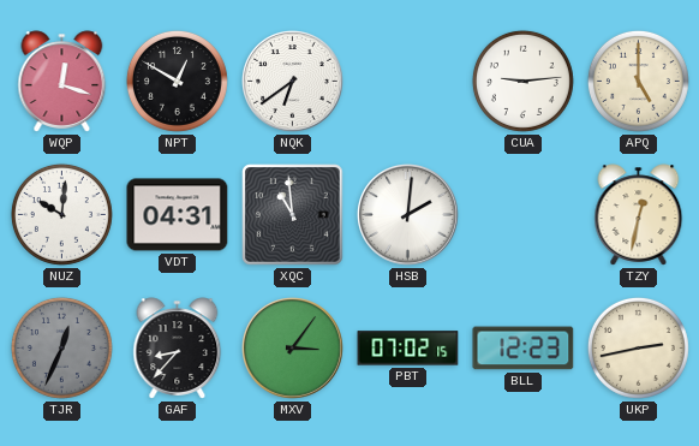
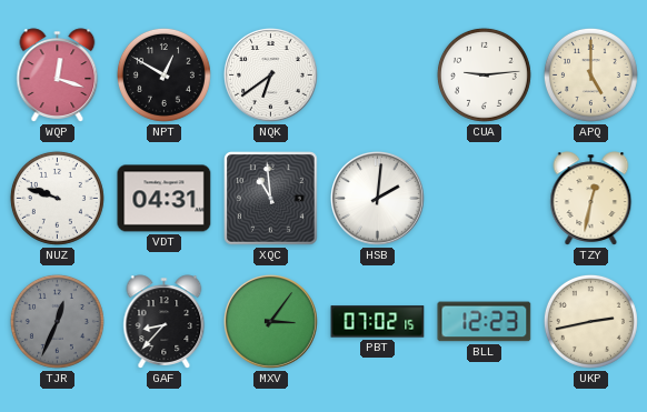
NUZ: 10:01 -> 9:48
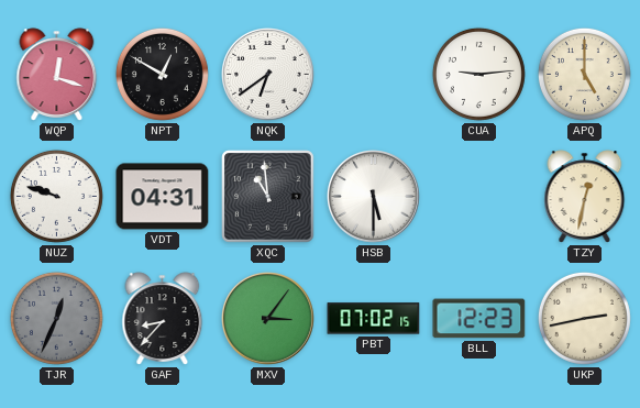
HSB: 2:01 -> 5:30
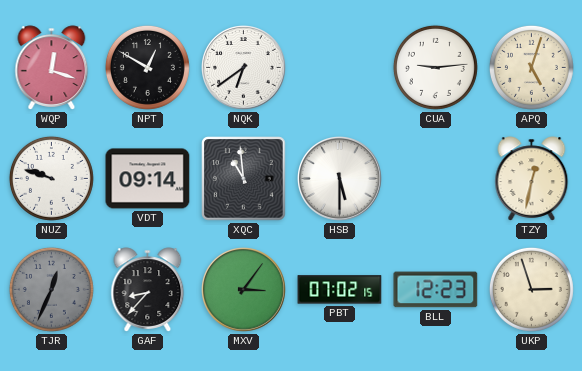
APQ: 5:00 -> 5:03
VDT: 04:31 -> 09:14
UKP: 2:43 -> 2:57
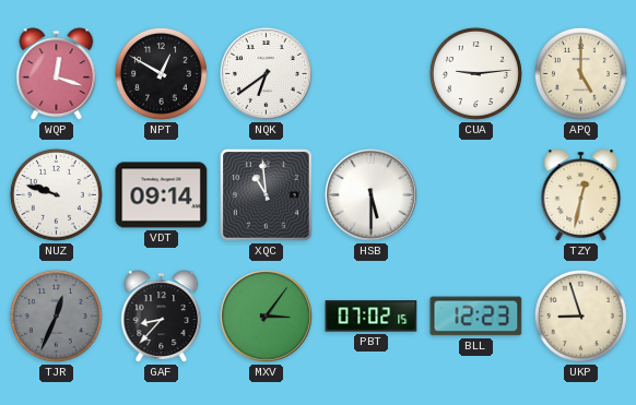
APQ: 5:03 -> 5:00
UKP: 2:57 -> 8:57
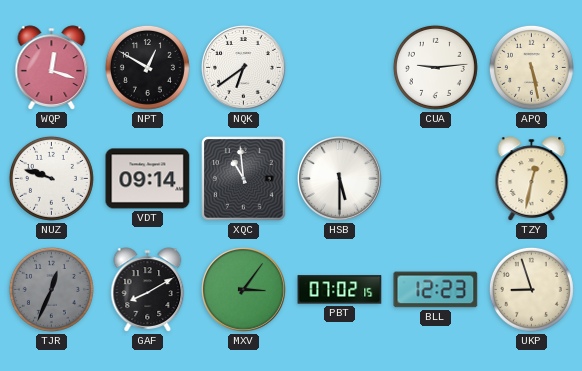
APQ: 5:00 -> 5:28
GAF: 8:37 -> 8:10
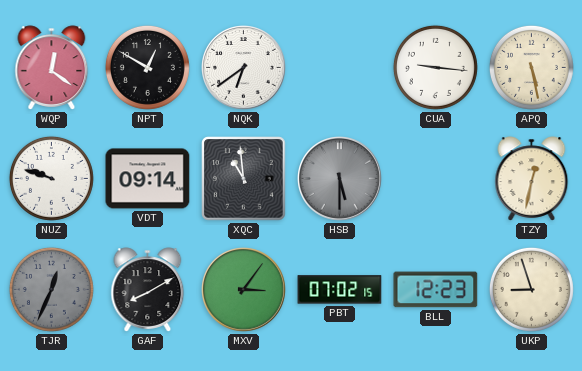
WQP: 12:18 -> 12:21
CUA: 9:14 -> 9:16
HSB dial: white -> grey
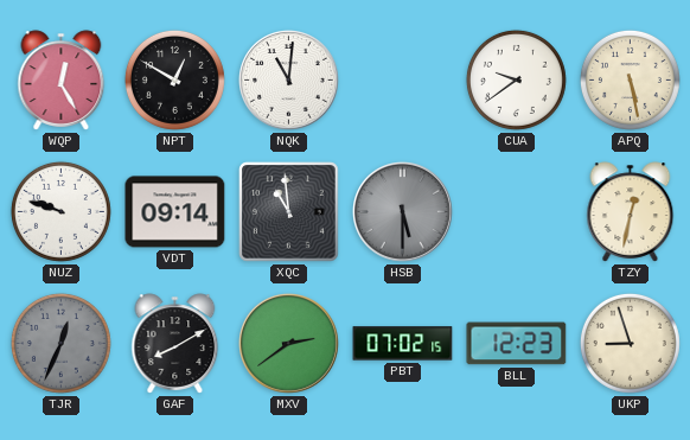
WQP: 12:21 -> 12:25
NQK: 6:39 -> 11:01
CUA: 9:16 -> 9:39
MXV: 3:06 -> 2:39
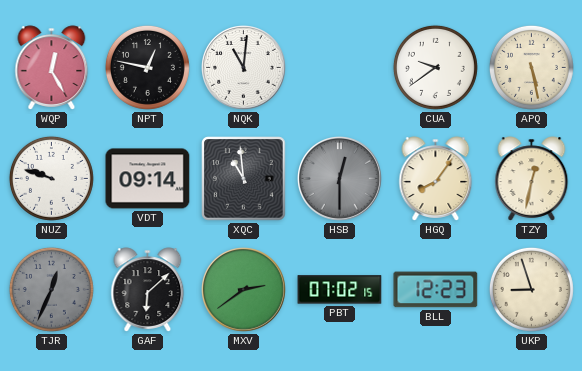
NPT: 12:50 -> 12:47
HSB: 5:30 -> 12:30
HGQ: none -> 8:06
GAF: 8:10 -> 6:08
